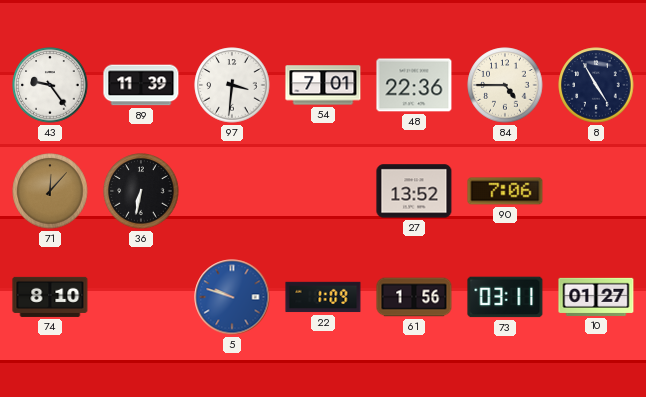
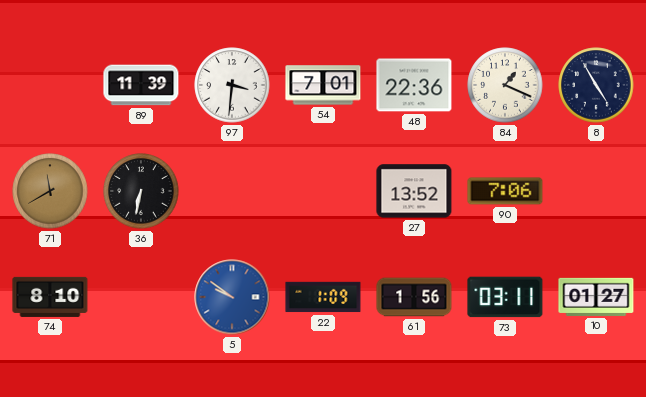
43: 9:24 -> none
84: 4:45 -> 1:19
71: 12:07 -> 11:40
5: 9:48 -> 9:51
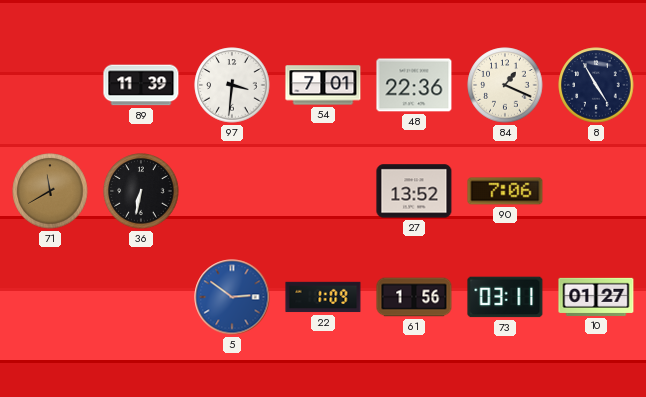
74: 8:10 -> none
5: 9:51 -> 2:51
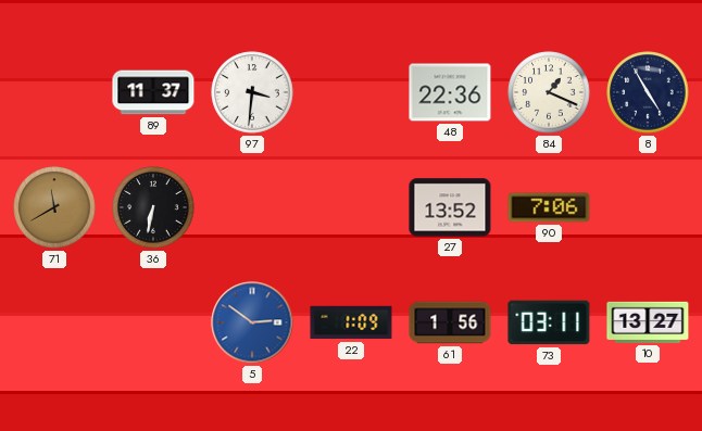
89: 11:39 -> 11:37
54: 7:01 -> none
10: 01:27 -> 13:27
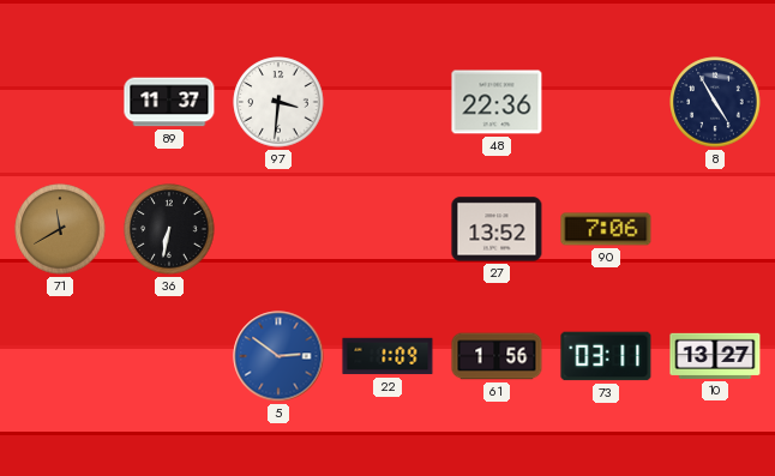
84: 1:19 -> none
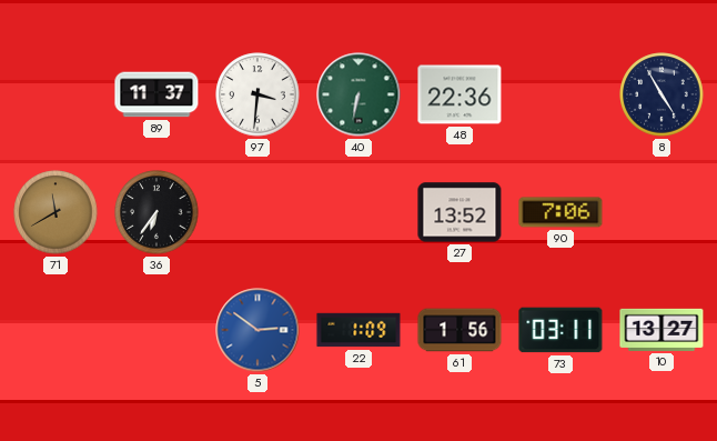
40: none -> 6:32
36: 6:32 -> 6:36
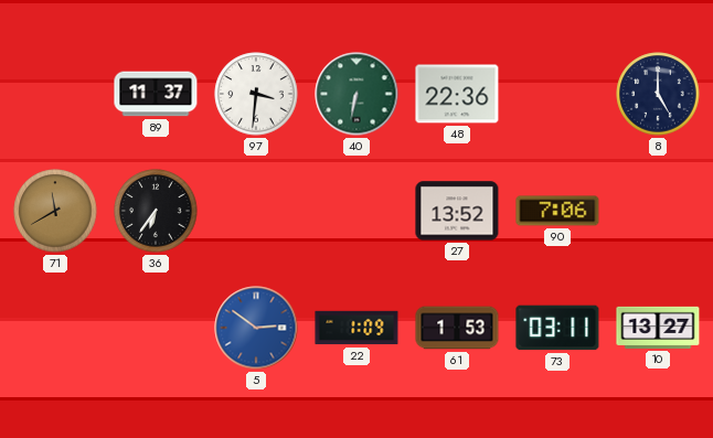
8: 4:55 -> 5:00
61: 1:56 -> 1:53
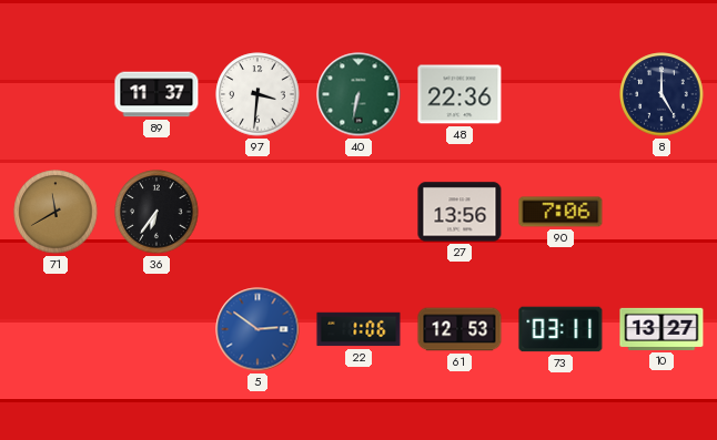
27: 13:52 -> 13:56
22: 1:09 -> 1:06
61: 1:53 -> 12:53
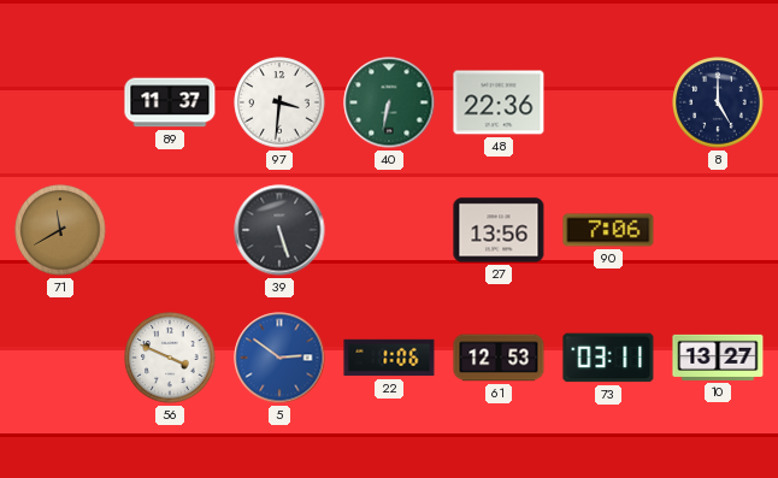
36: 6:36 -> none
39: none -> 5:27
56: none -> 3:49
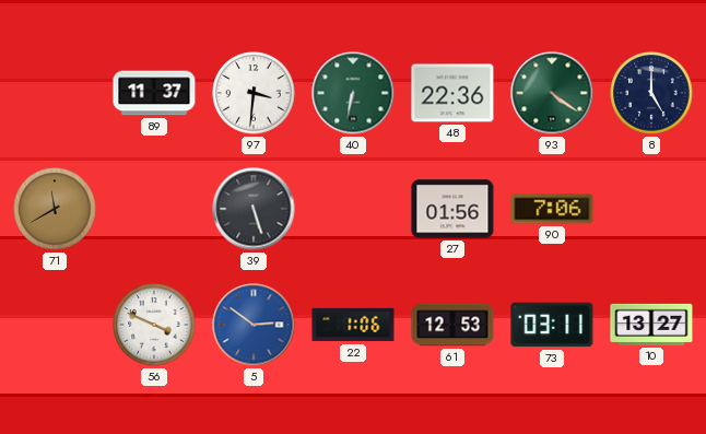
93: none -> 4:21
27: 13:56 -> 01:56
